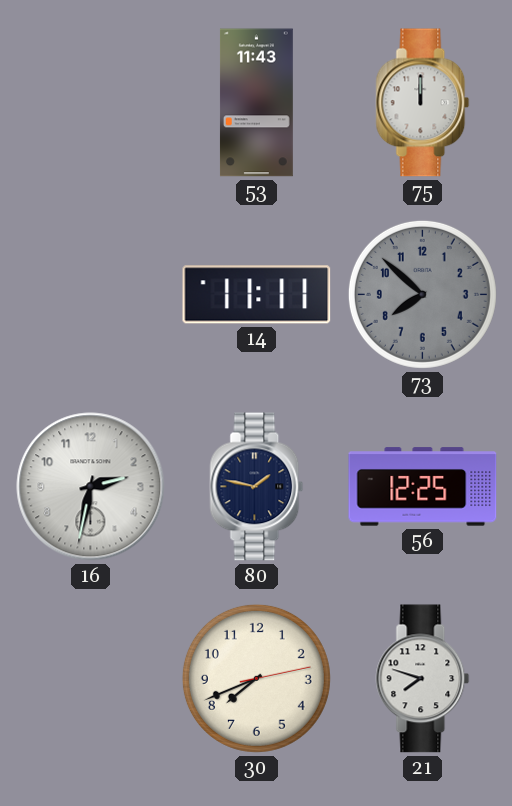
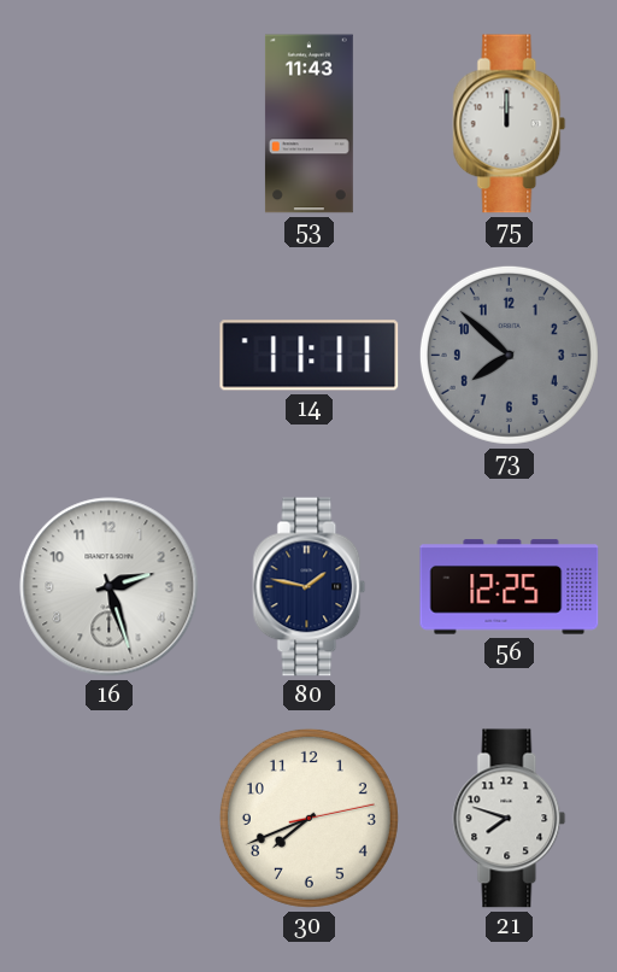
16: 2:32 -> 2:27
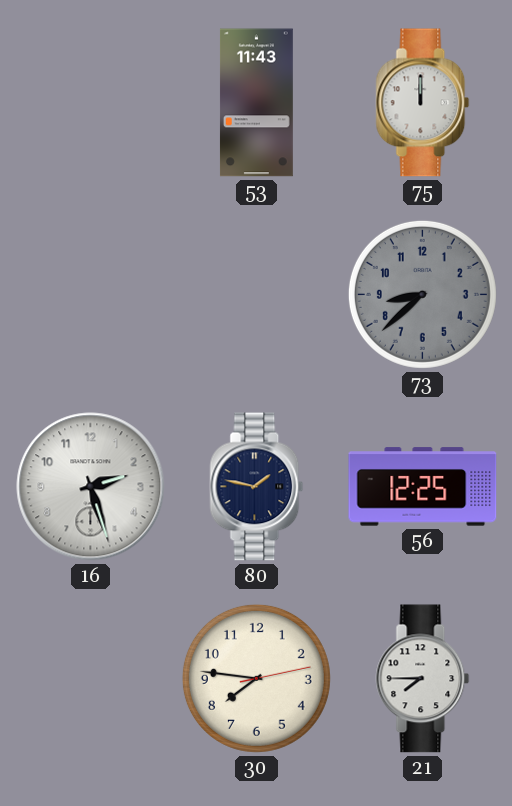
14: 11:11 -> none
73: 7:52 -> 8:38
30: 7:41 -> 7:46
21: 7:48 -> 7:45
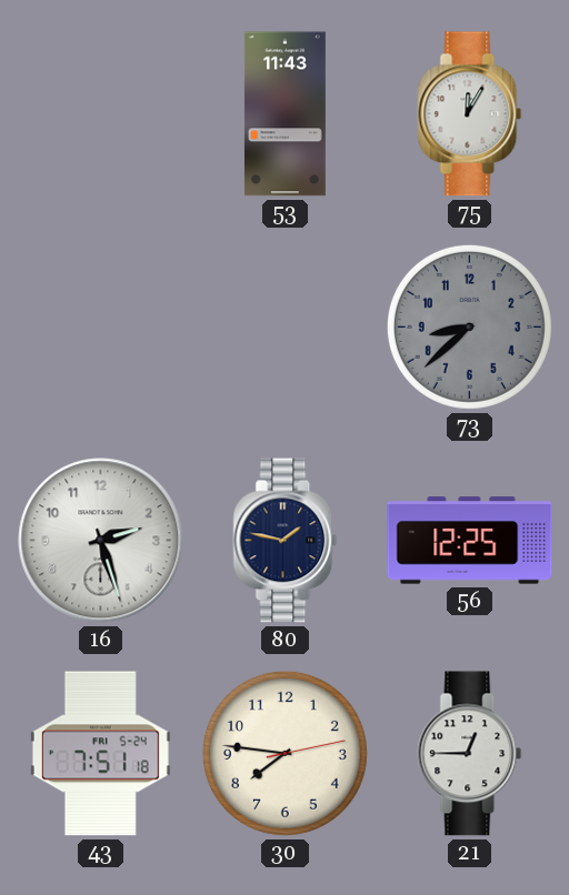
75: 12:00 -> 12:05
43: none -> 7:51
21: 7:45 -> 12:45
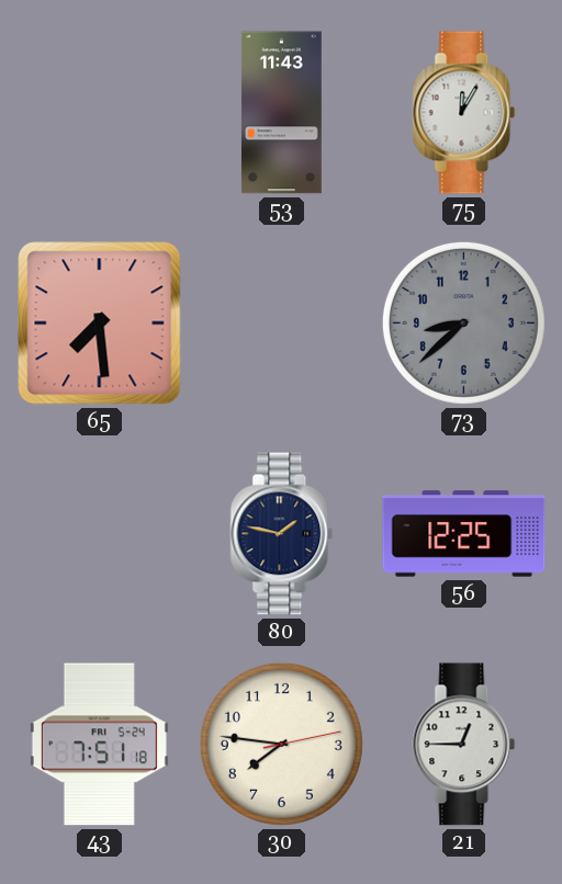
65: none -> 7:29
16: 2:27 -> none
